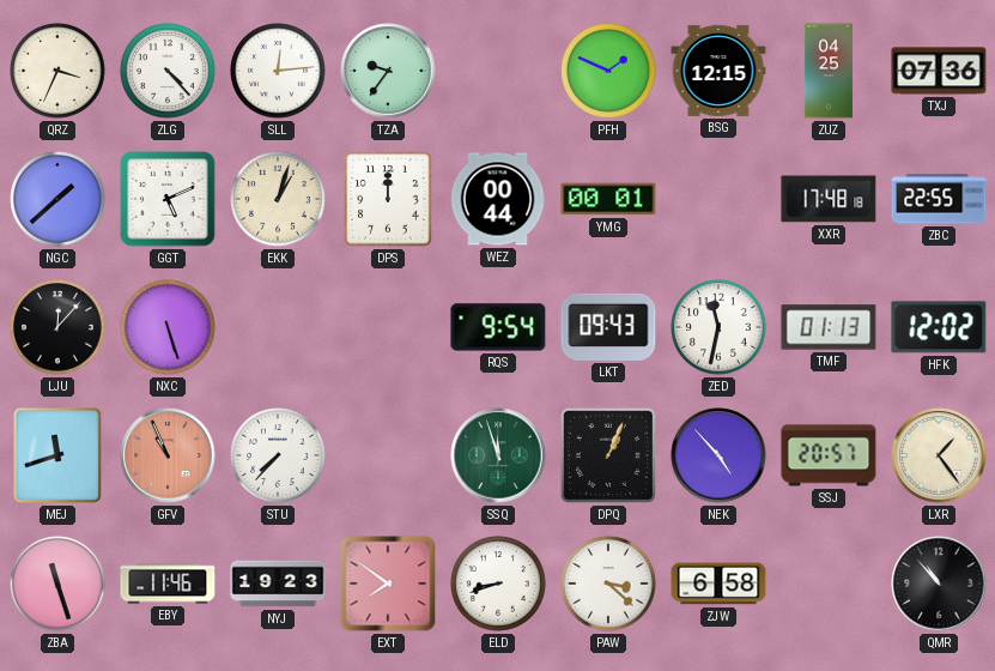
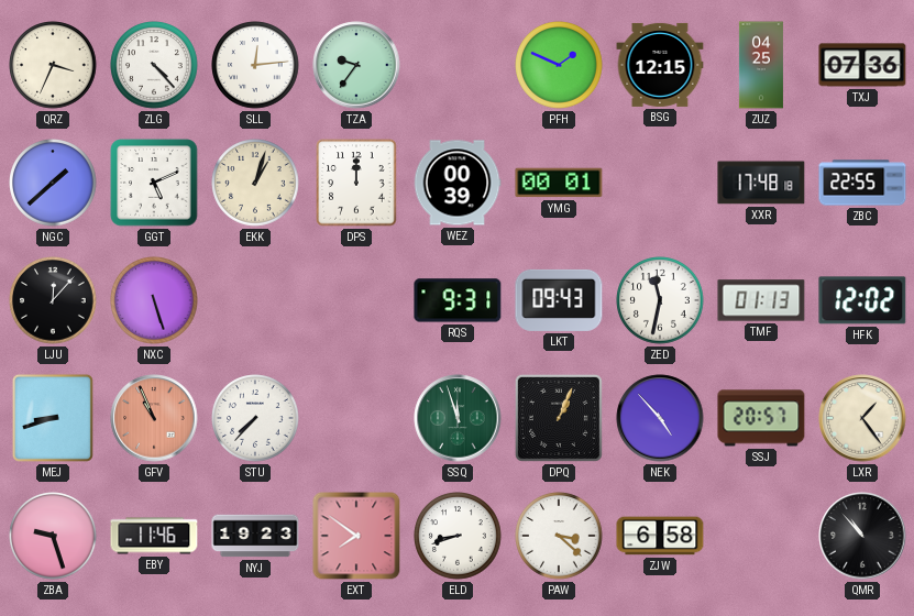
WEZ: 00:44 -> 00:39
RQS: 9:54 -> 9:31
MEJ: 11:42 -> 8:42
ZBA: 11:27 -> 9:27
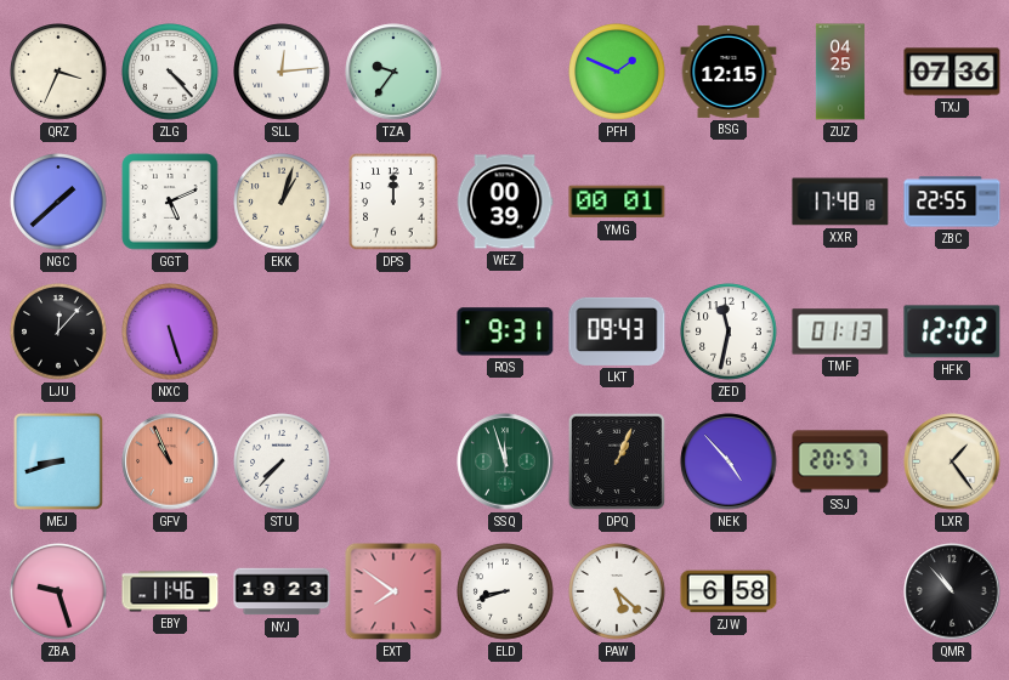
PAW: 3:22 -> 5:22
